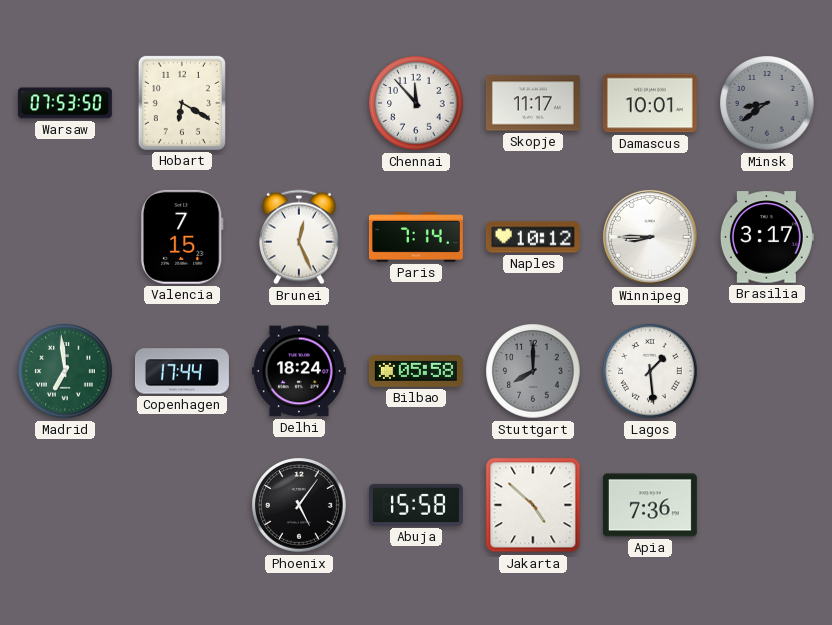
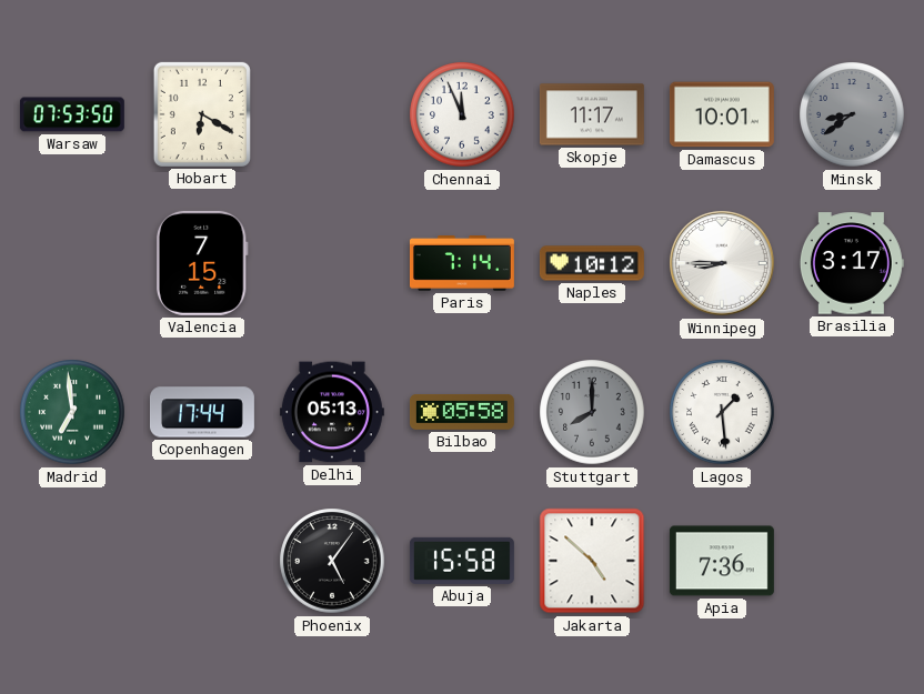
Chennai: 11:53 -> 11:56
Brunei: 12:26 -> none
Delhi: 18:24 -> 05:13
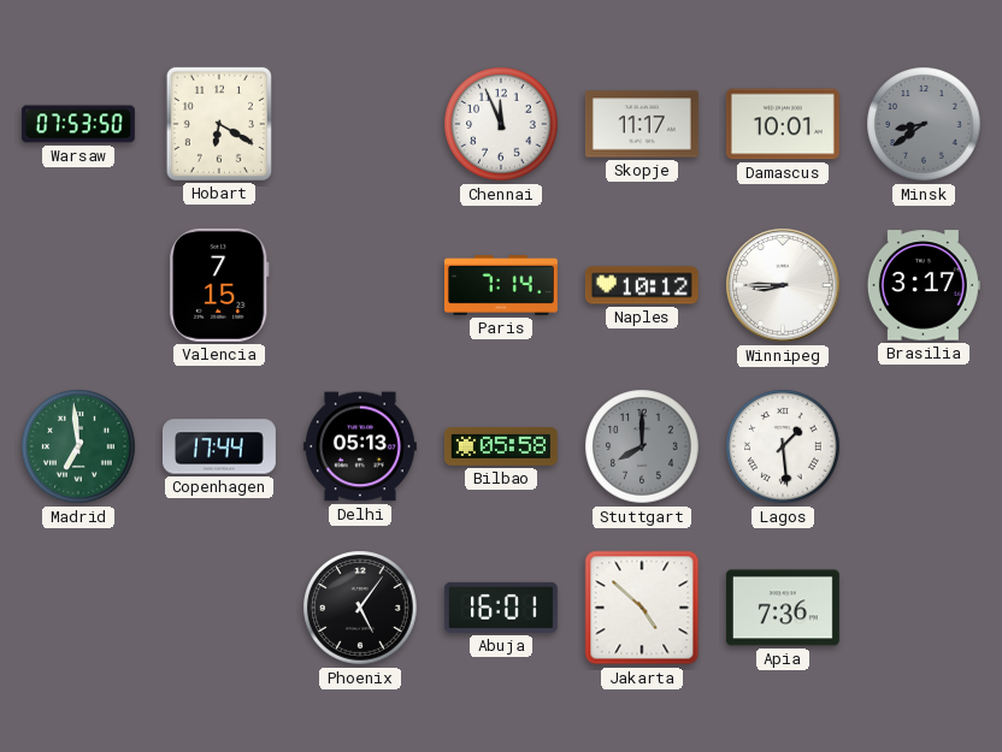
Abuja: 15:58 -> 16:01
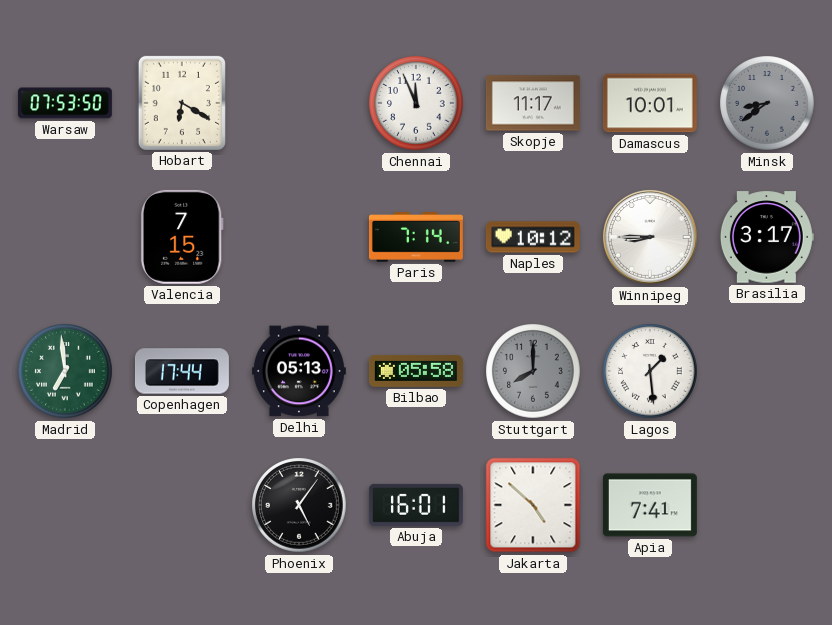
Apia: 7:36 -> 7:41
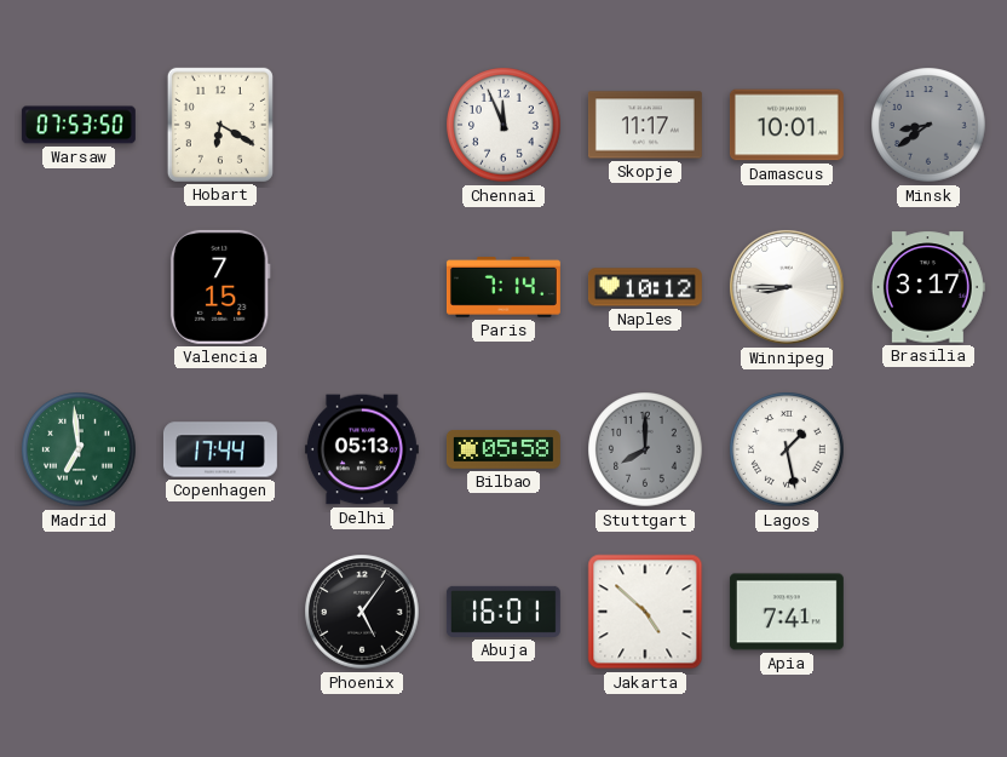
Lagos: 1:29 -> 1:28
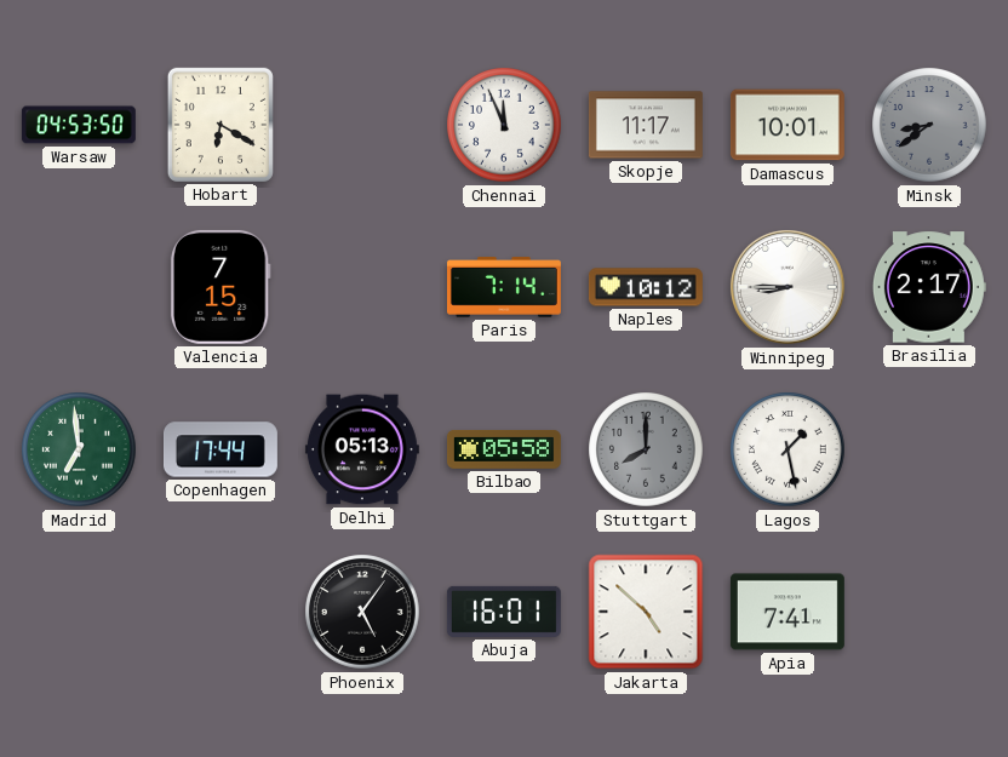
Warsaw: 07:53 -> 04:53
Brasilia: 3:17 -> 2:17
